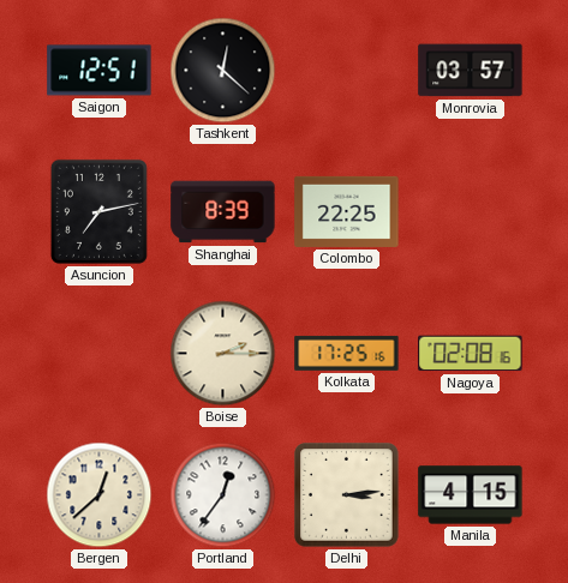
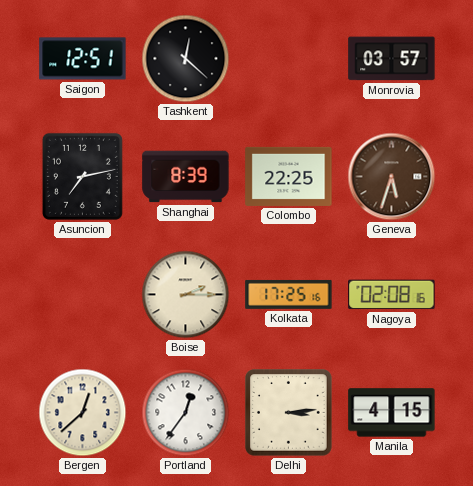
Geneva: none -> 5:33
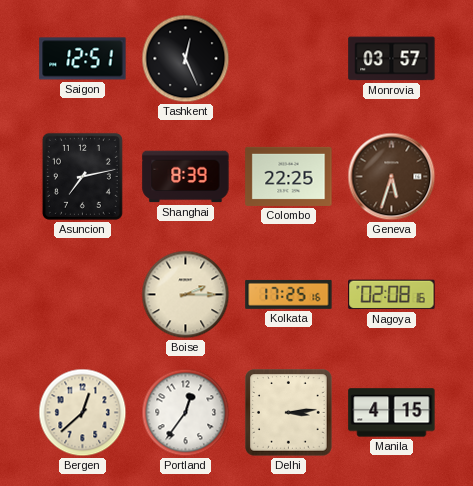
Tashkent: 12:22 -> 12:26
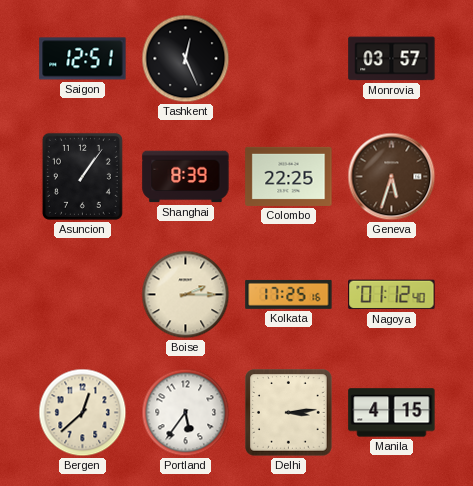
Asuncion: 7:13 -> 1:06
Nagoya: 02:08 -> 01:12
Portland: 12:36 -> 5:36
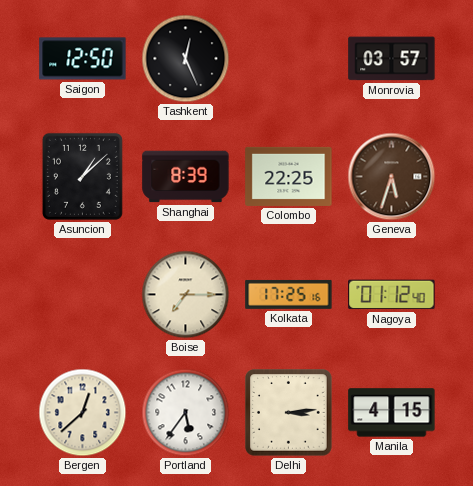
Saigon: 12:51 -> 12:50
Asuncion: 1:06 -> 1:08
Boise: 2:15 -> 7:15
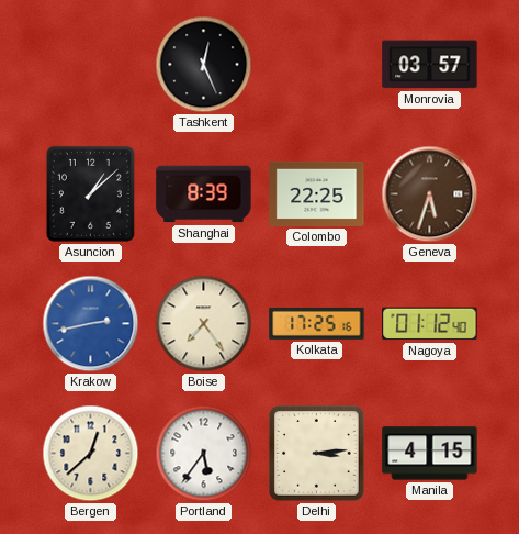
Saigon: 12:50 -> none
Krakow: none -> 2:43
Boise: 7:15 -> 7:24
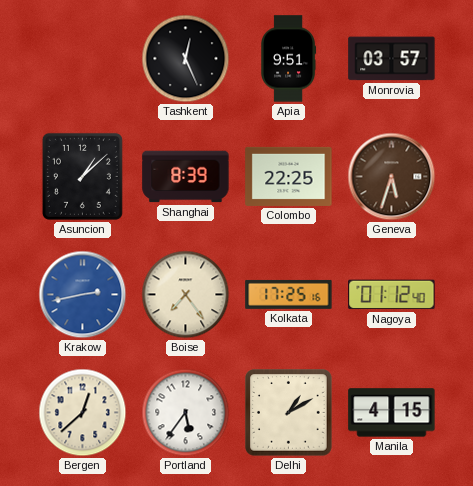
Apia: none -> 9:51
Delhi: 3:14 -> 1:10
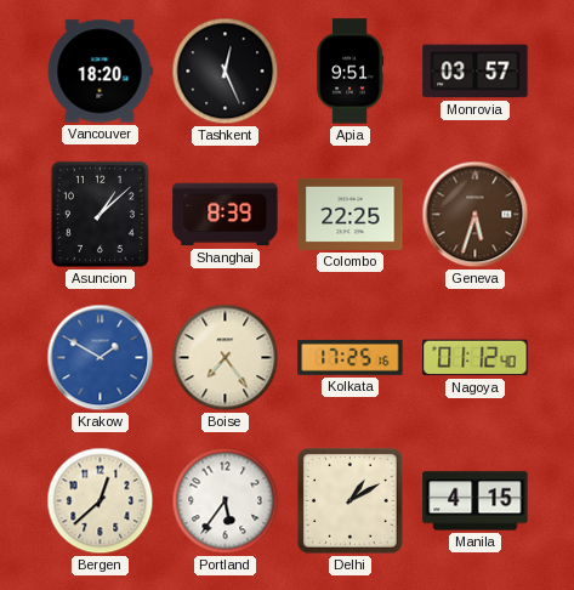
Vancouver: none -> 18:20
Krakow: 2:43 -> 1:50
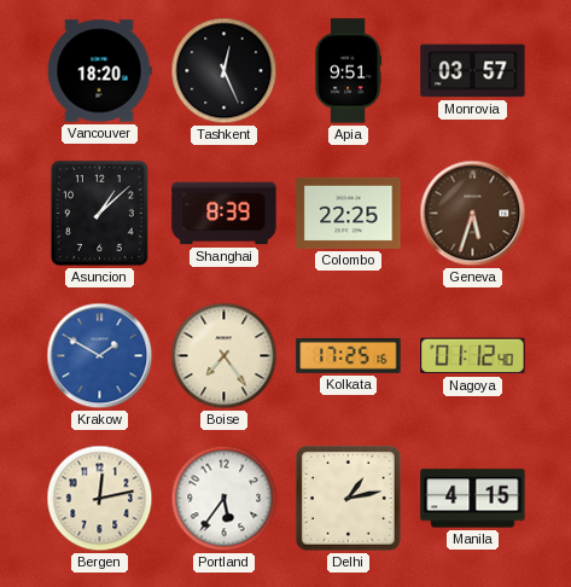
Bergen: 12:38 -> 12:13
Delhi: 1:10 -> 1:13
